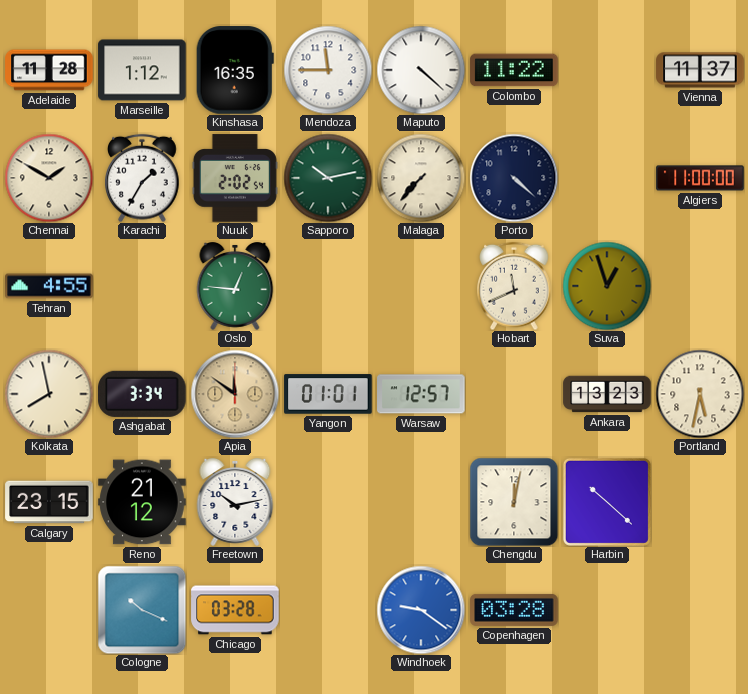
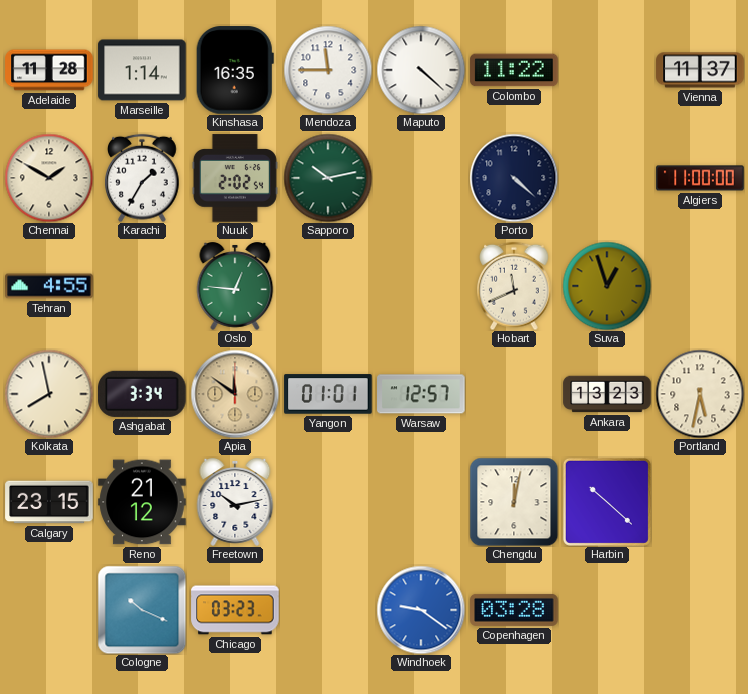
Marseille: 1:12 -> 1:14
Malaga: 7:37 -> none
Chicago: 03:28 -> 03:23
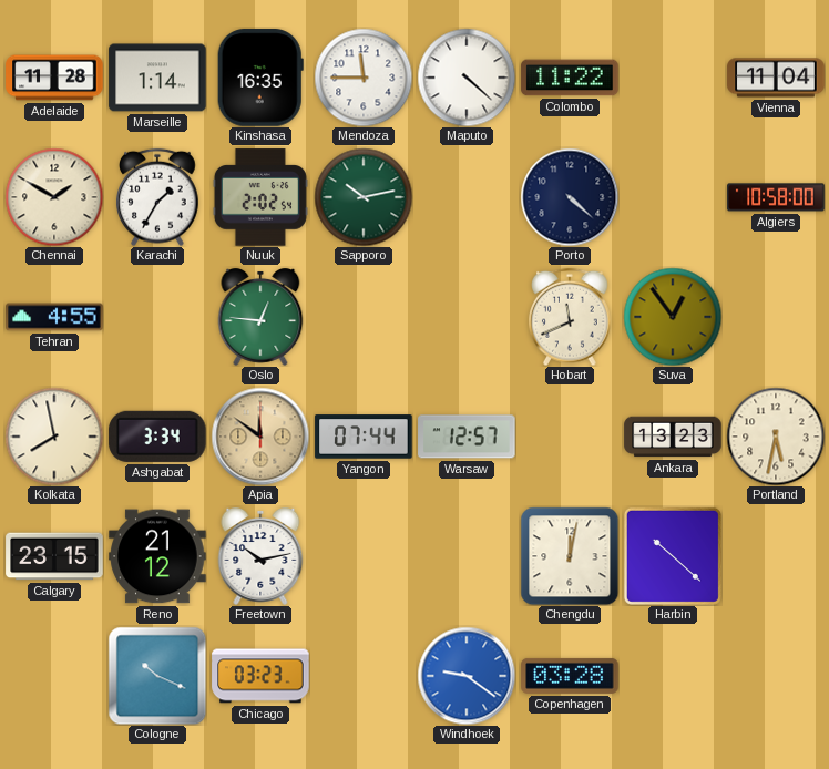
Vienna: 11:37 -> 11:04
Algiers: 11:00 -> 10:58
Suva: 12:57 -> 12:54
Yangon: 01:01 -> 07:44
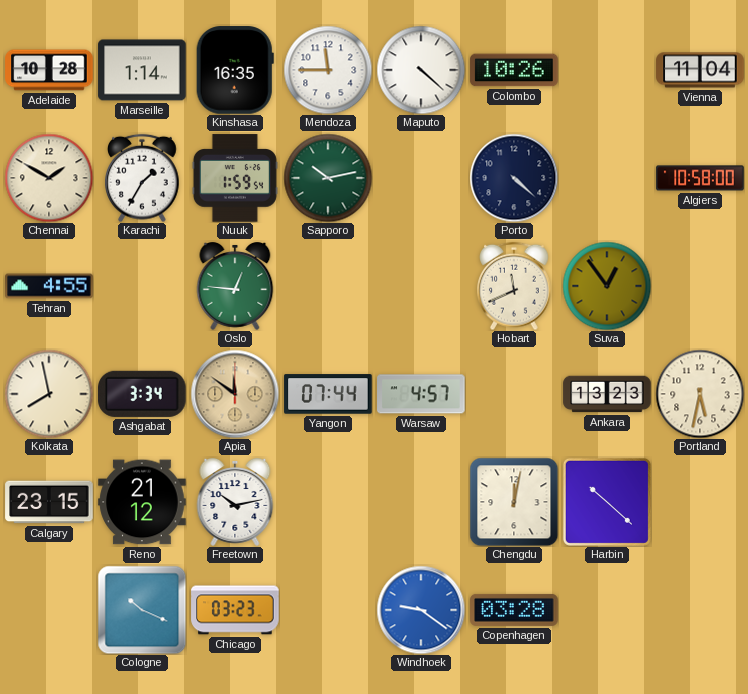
Adelaide: 11:28 -> 10:28
Colombo: 11:22 -> 10:26
Nuuk: 2:02 -> 1:59
Warsaw: 12:57 -> 4:57
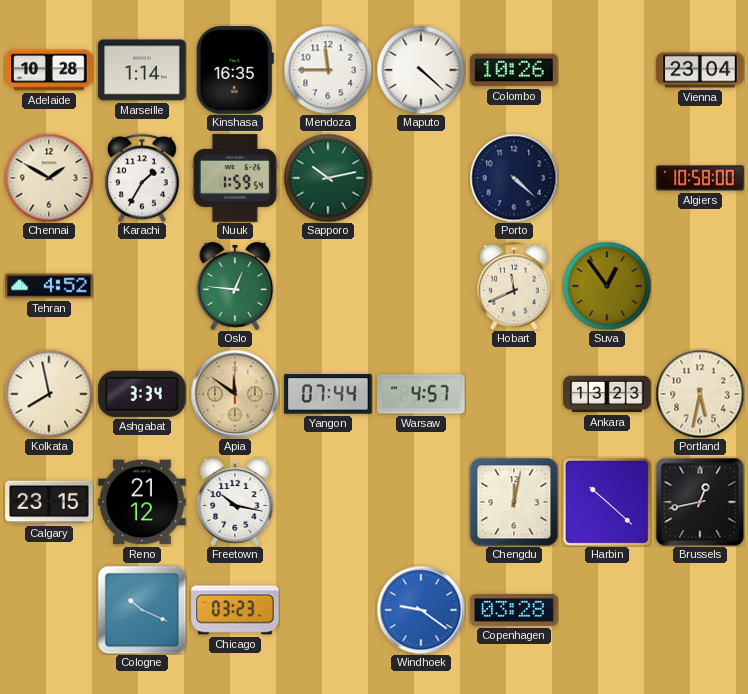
Vienna: 11:04 -> 23:04
Tehran: 4:55 -> 4:52
Freetown: 10:13 -> 10:17
Brussels: none -> 12:43
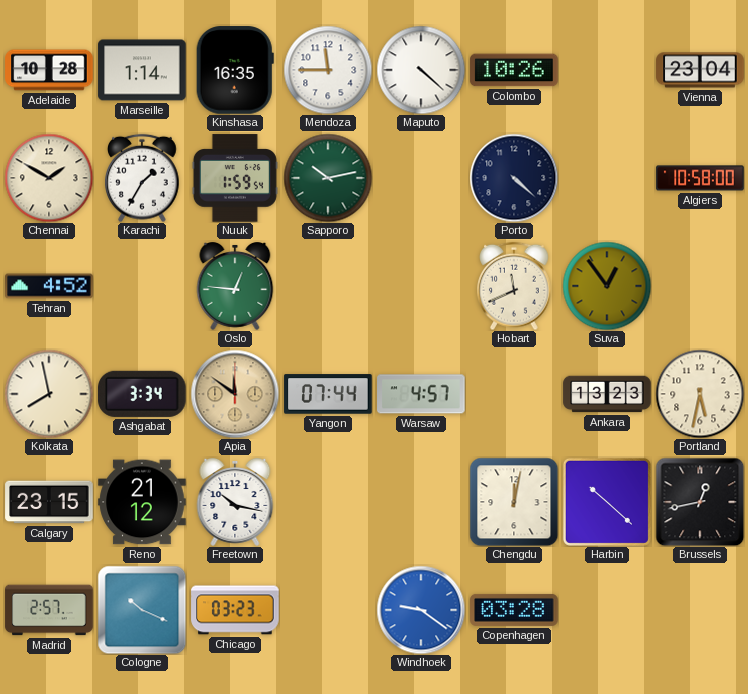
Madrid: none -> 2:57
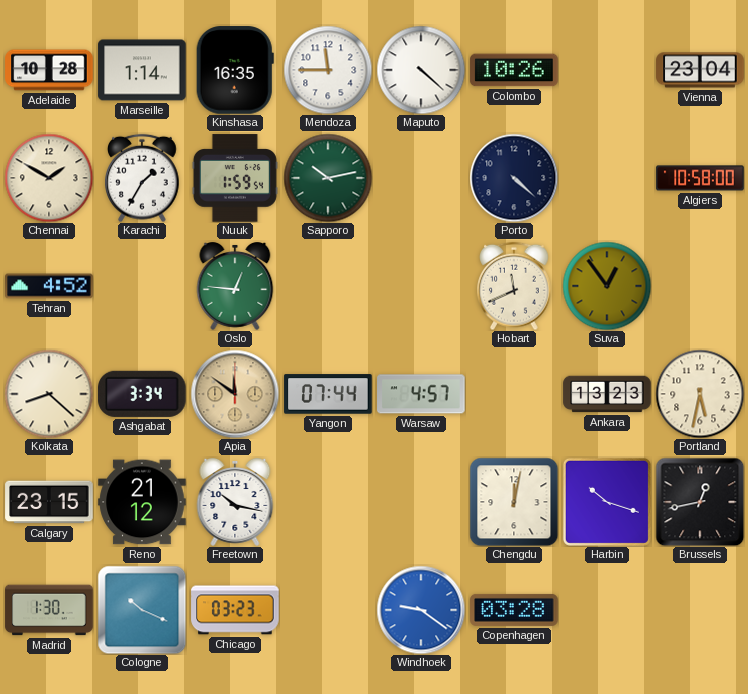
Kolkata: 7:58 -> 8:22
Harbin: 10:22 -> 10:18
Madrid: 2:57 -> 1:30
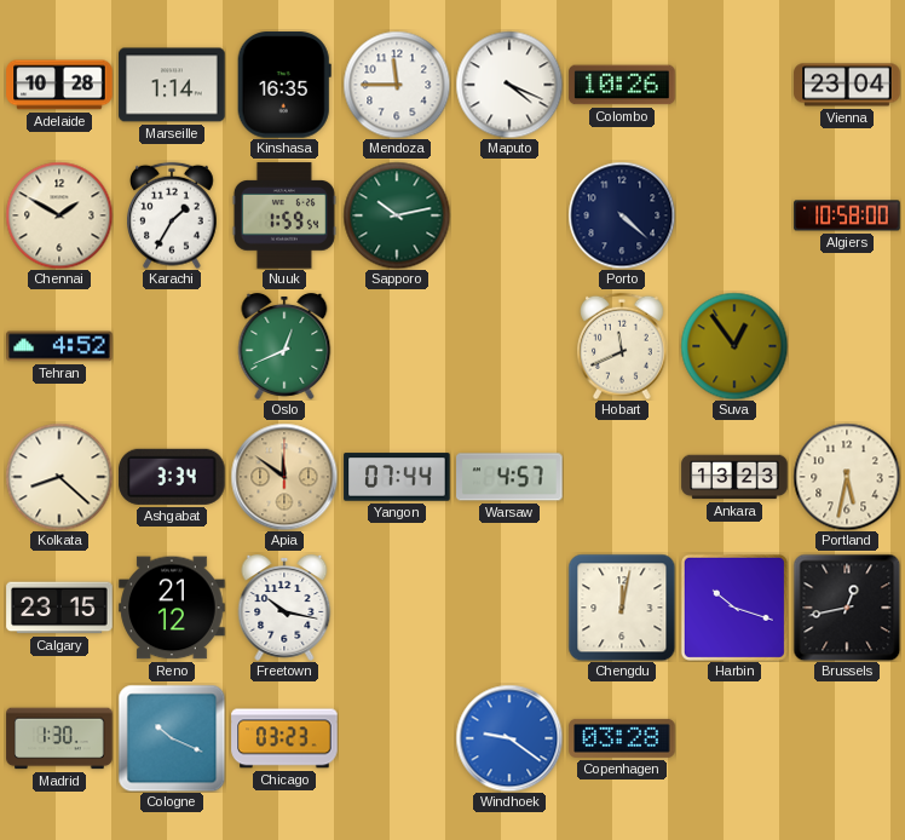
Maputo: 4:22 -> 4:19
Oslo: 12:46 -> 12:41
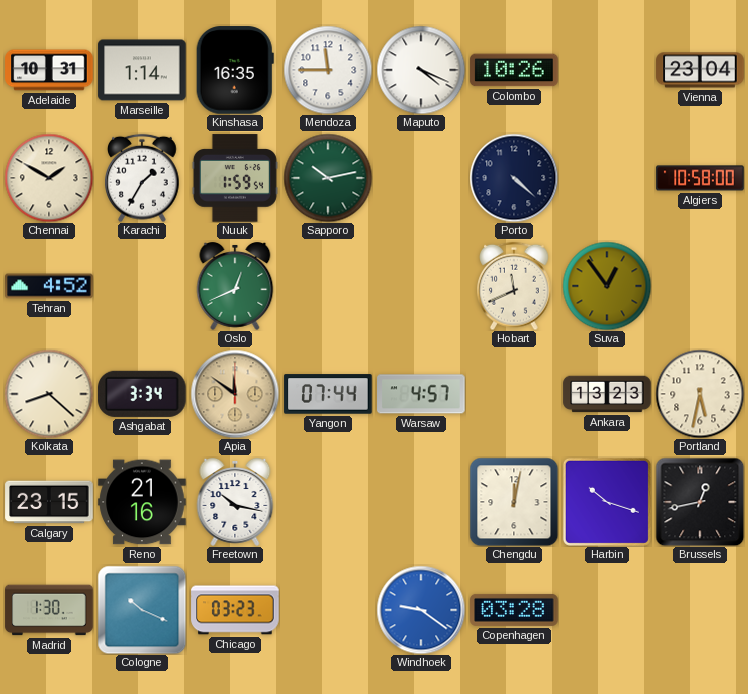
Adelaide: 10:28 -> 10:31
Reno: 21:12 -> 21:16
